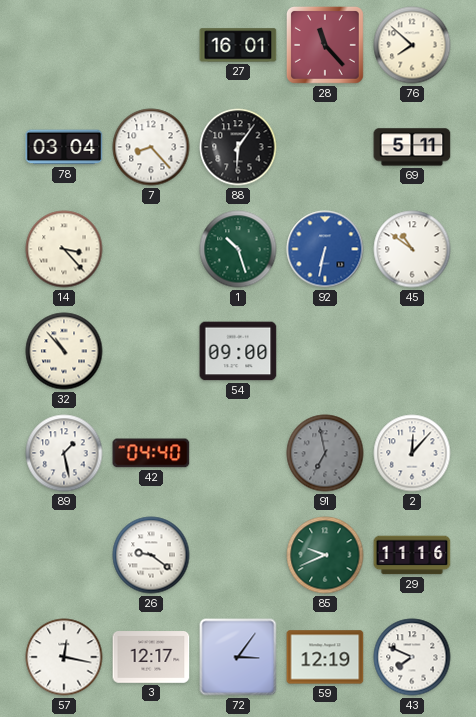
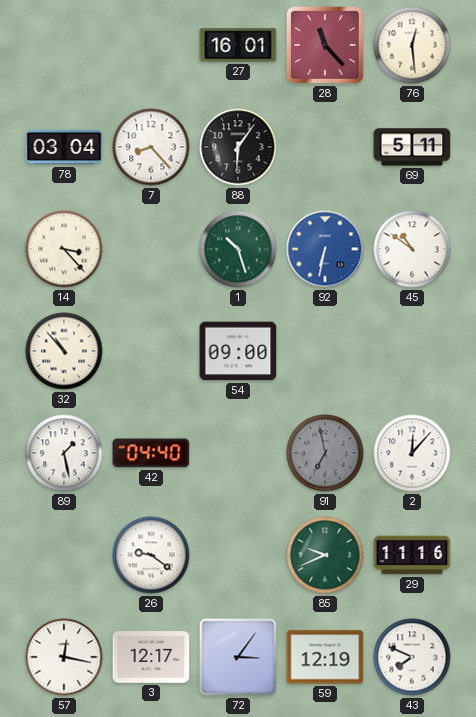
76: 7:52 -> 12:29
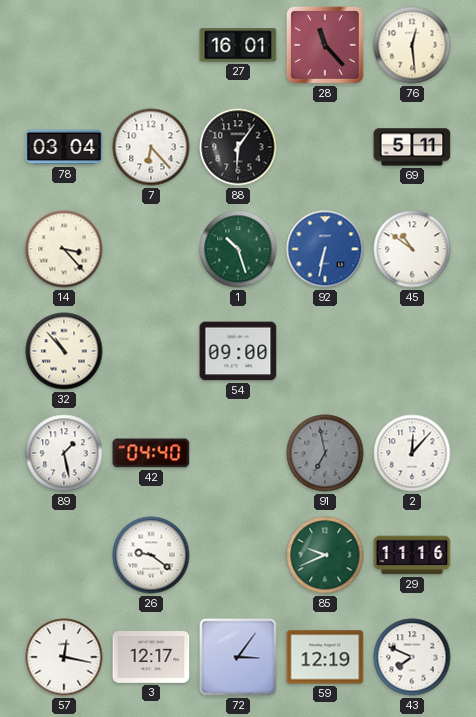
7: 8:23 -> 6:23
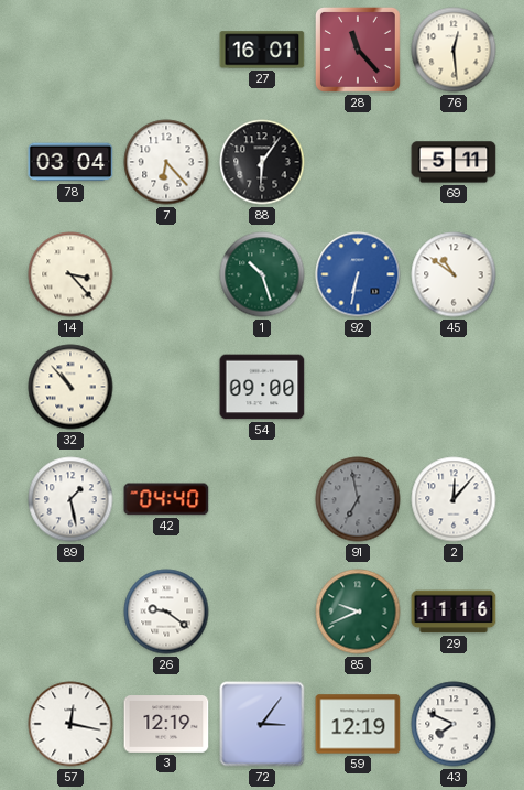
3: 12:17 -> 12:19
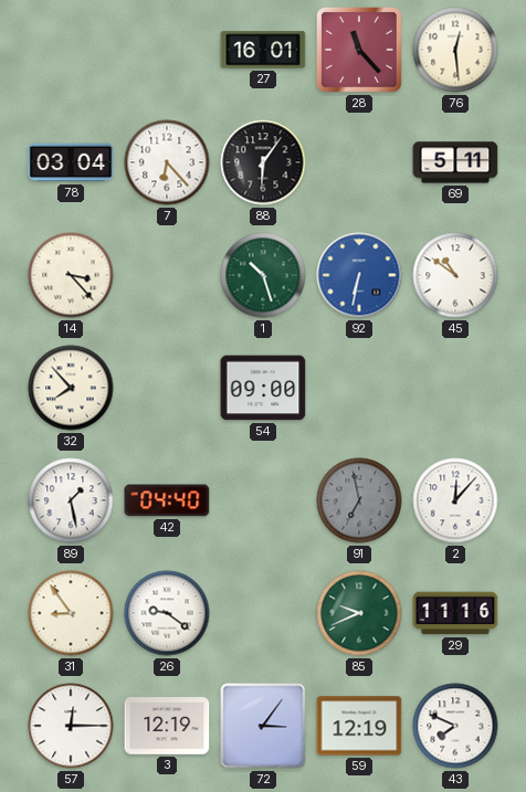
32: 10:53 -> 7:53
31: none -> 8:54
57: 12:17 -> 12:15
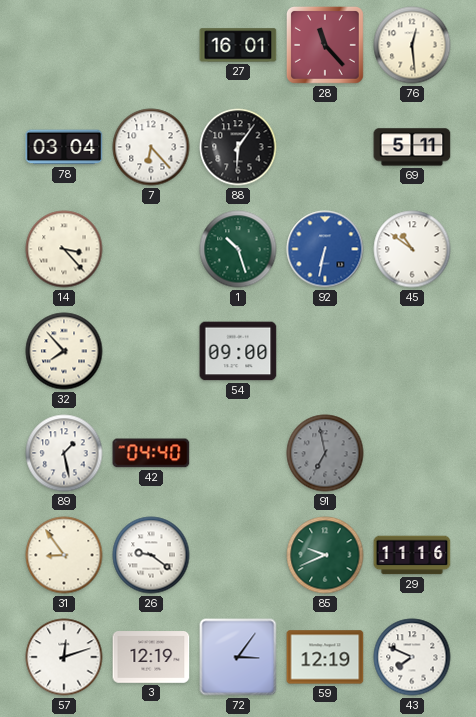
2: 12:07 -> none
57: 12:15 -> 12:12
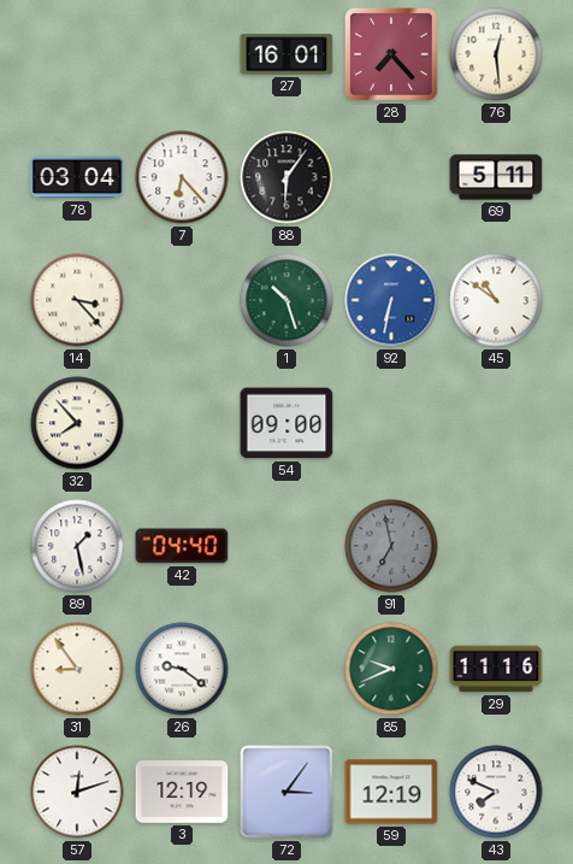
28: 11:23 -> 7:23
